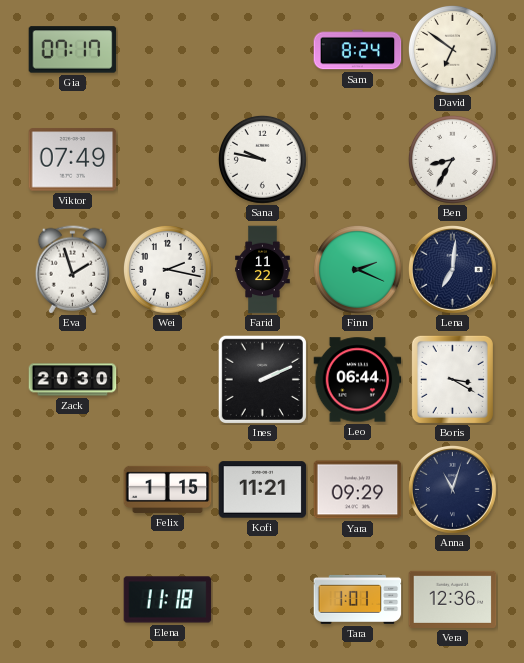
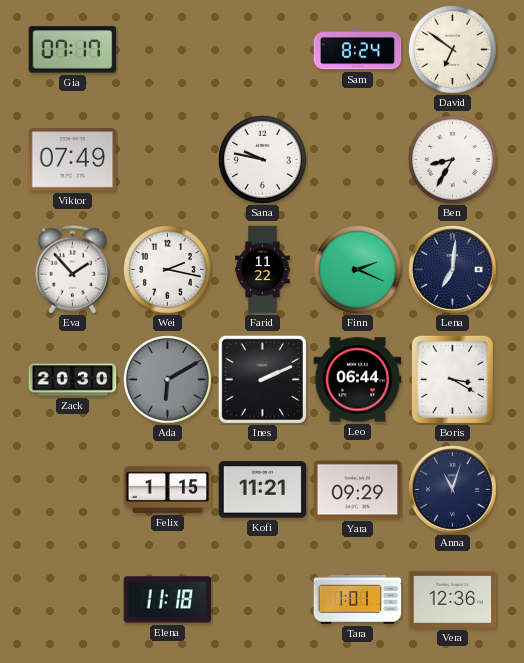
Eva: 1:57 -> 1:53
Ada: none -> 6:10
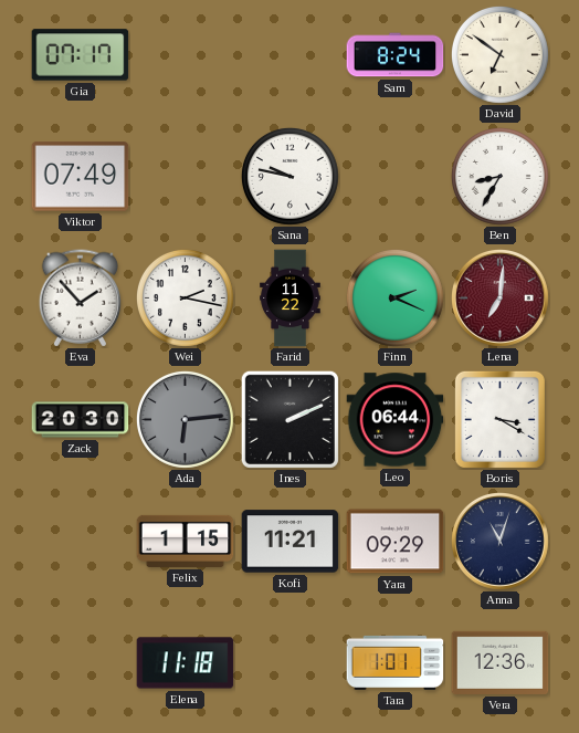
Lena dial: navy -> burgundy
Ada: 6:10 -> 6:14
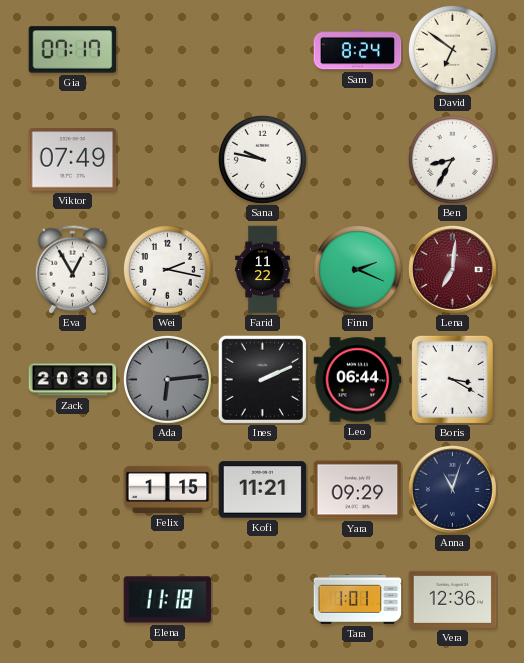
Eva: 1:53 -> 12:55
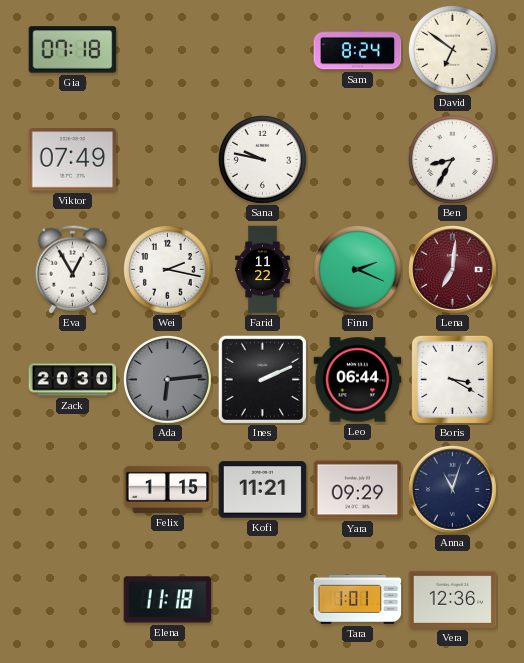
Gia: 07:17 -> 07:18
